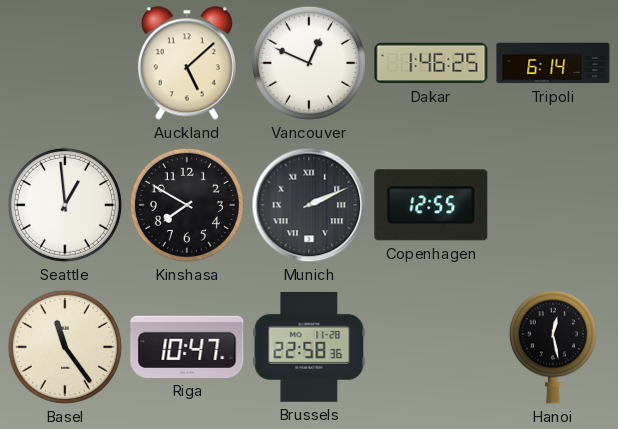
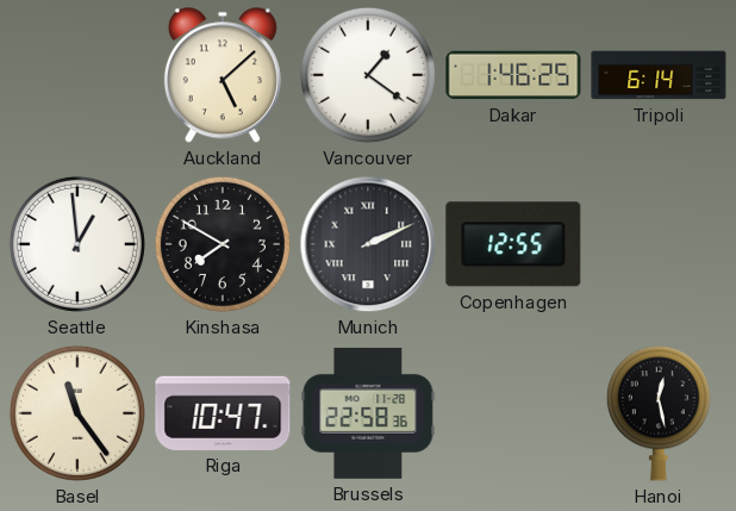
Vancouver: 12:49 -> 1:21
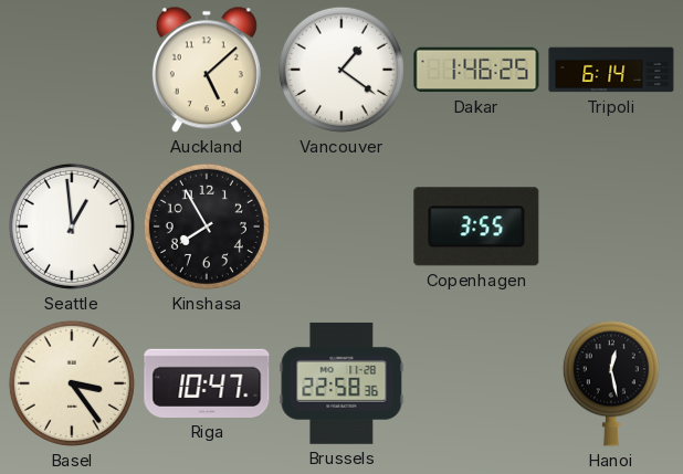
Kinshasa: 7:50 -> 7:55
Munich: 2:11 -> none
Copenhagen: 12:55 -> 3:55
Basel: 11:24 -> 3:24
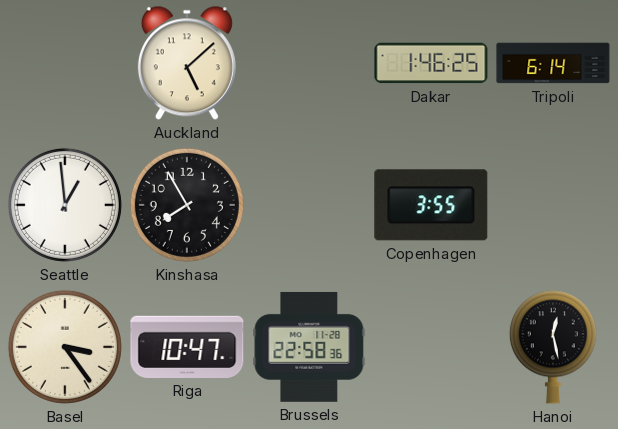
Vancouver: 1:21 -> none
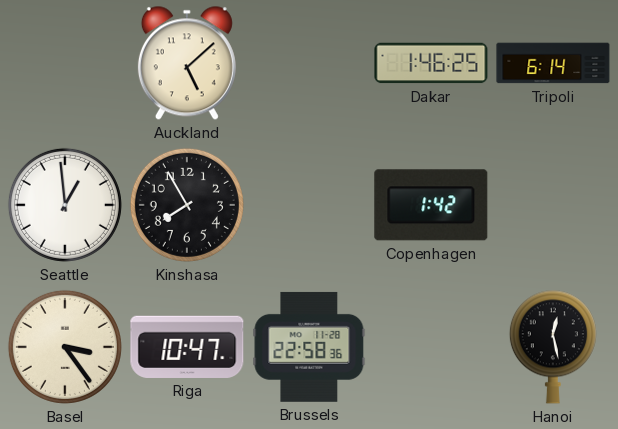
Copenhagen: 3:55 -> 1:42
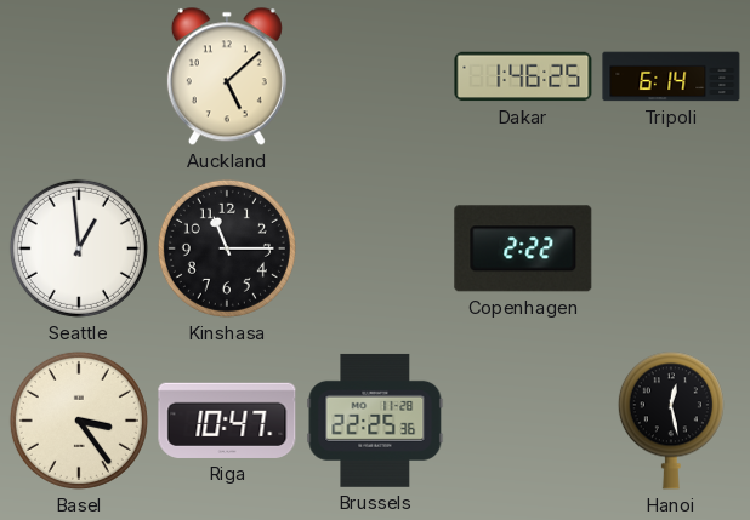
Kinshasa: 7:55 -> 11:15
Copenhagen: 1:42 -> 2:22
Brussels: 22:58 -> 22:25
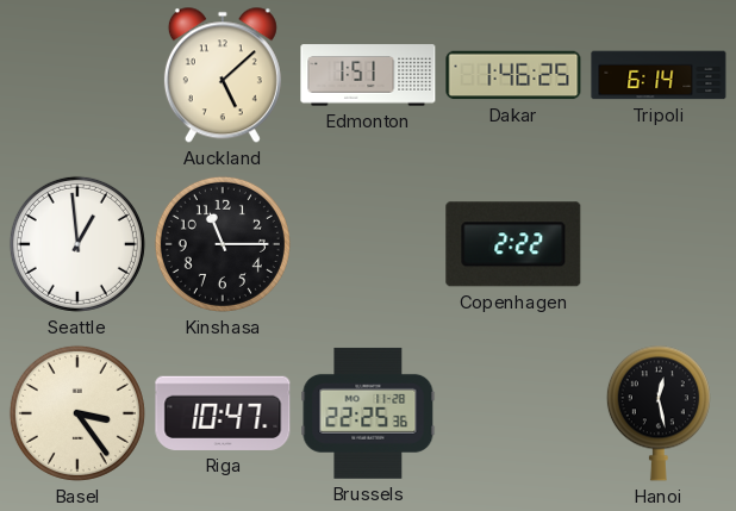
Edmonton: none -> 1:51
